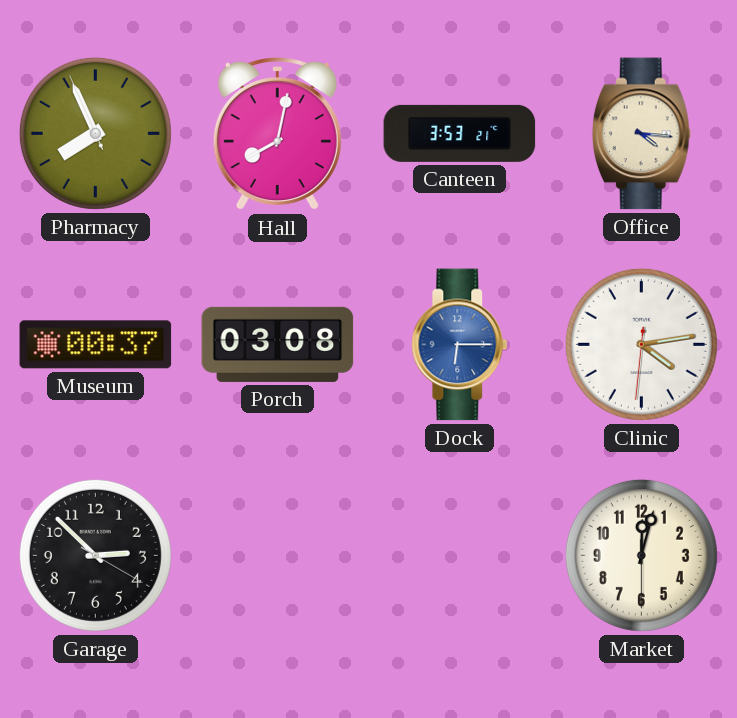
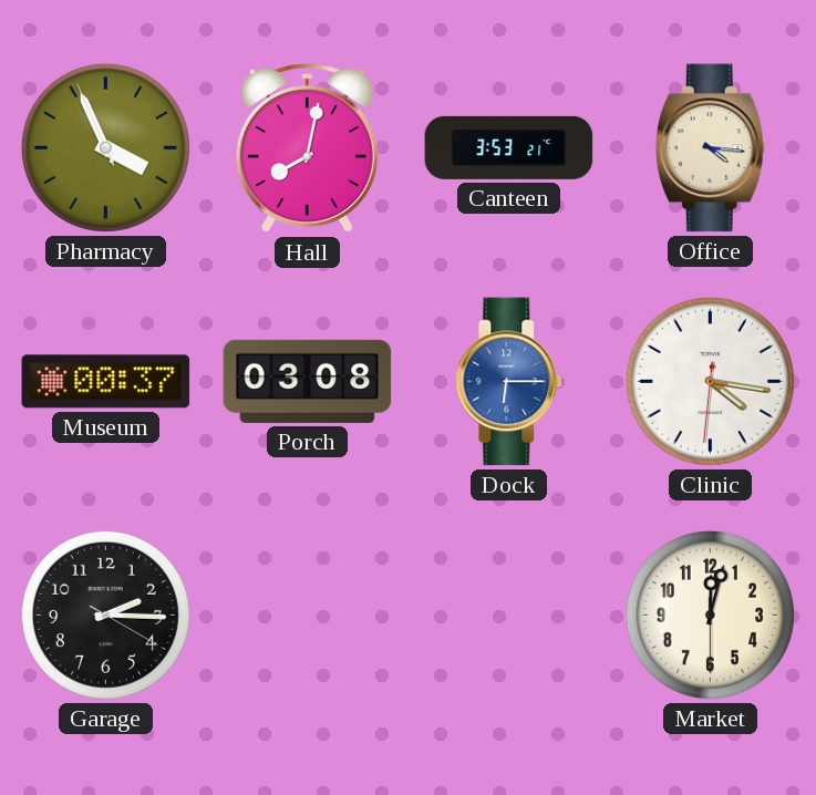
Pharmacy: 7:55 -> 3:55
Clinic: 4:13 -> 4:16
Garage: 2:52 -> 2:15
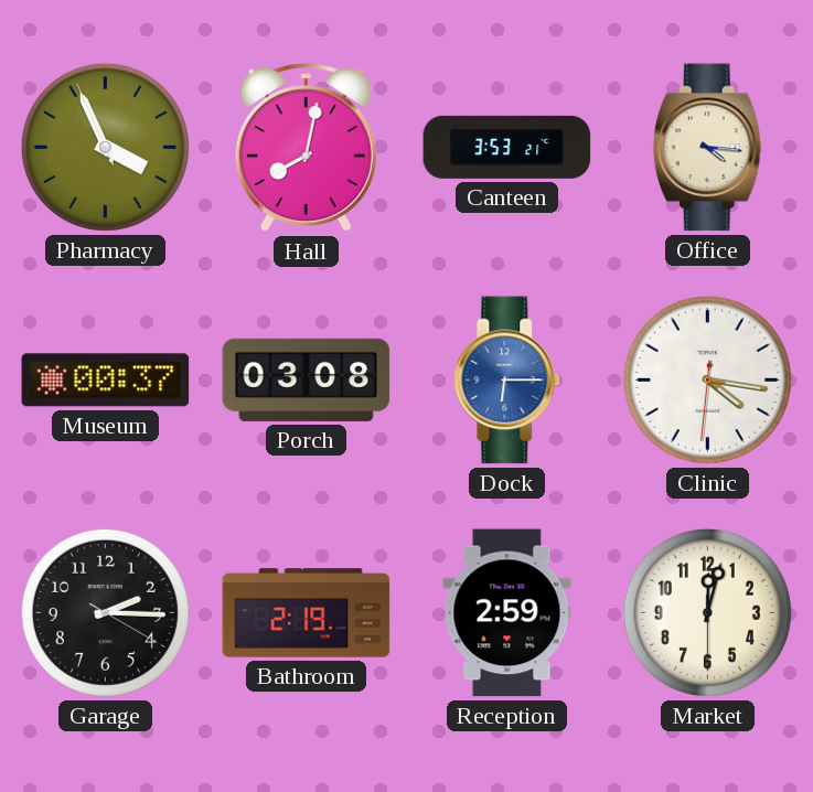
Bathroom: none -> 2:19
Reception: none -> 2:59
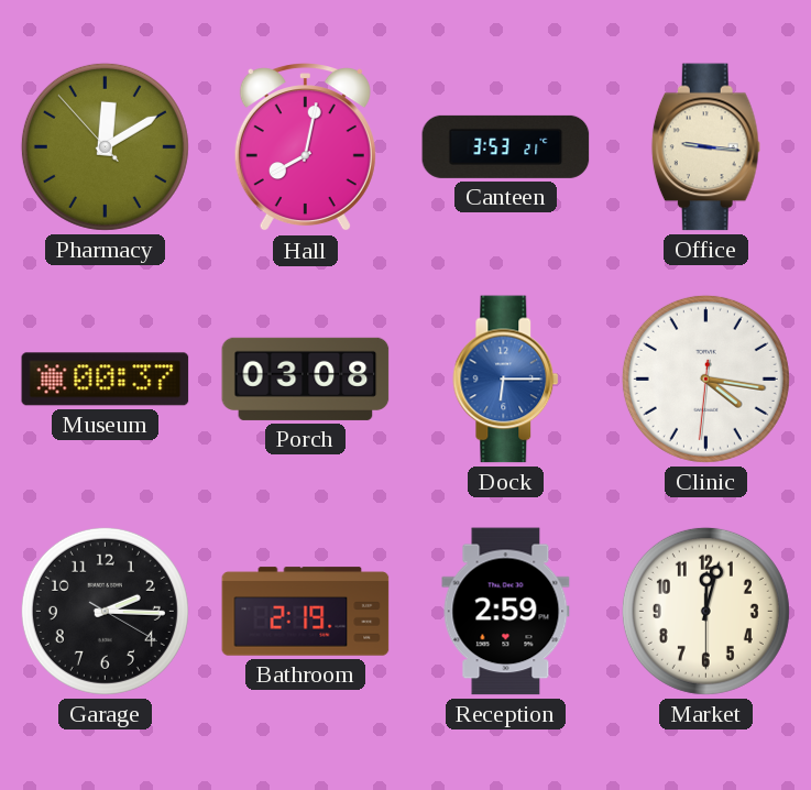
Pharmacy: 3:55 -> 12:09
Office: 4:16 -> 9:16
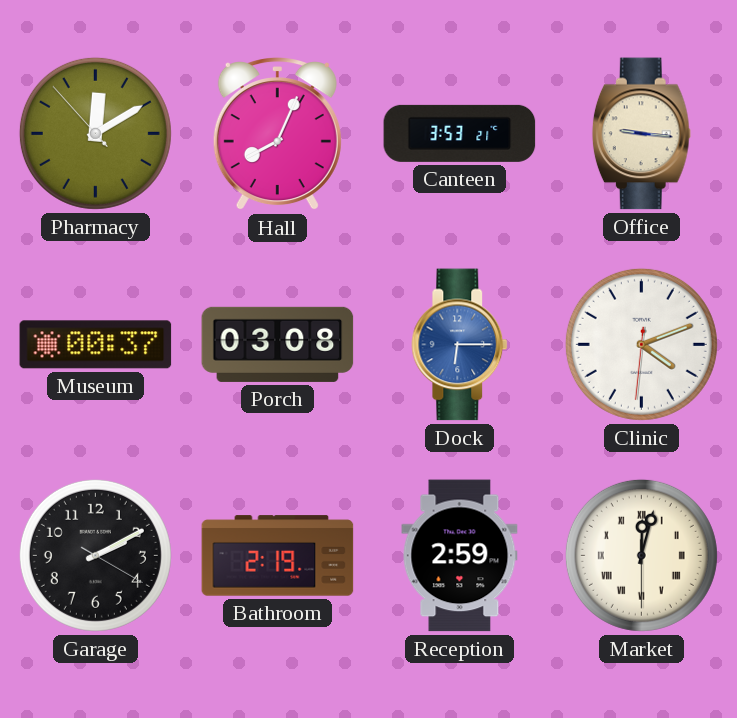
Hall: 8:02 -> 8:04
Clinic: 4:16 -> 4:11
Garage: 2:15 -> 2:10
Market numerals: Arabic -> Roman
